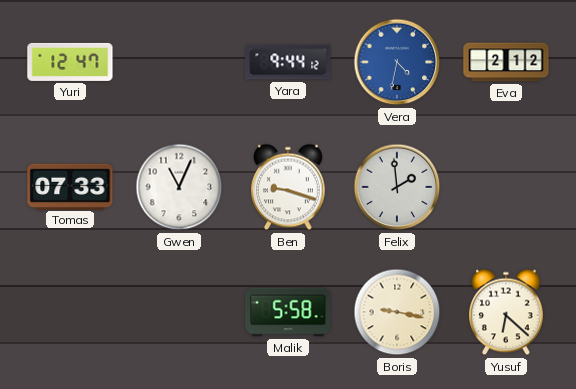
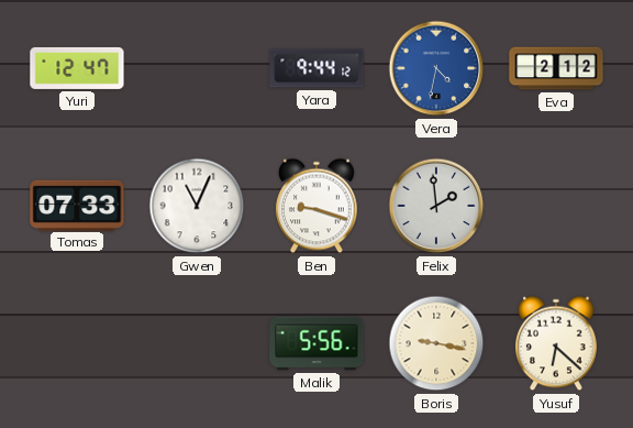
Malik: 5:58 -> 5:56
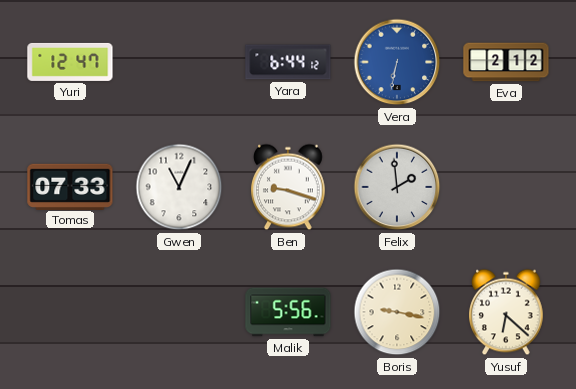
Yara: 9:44 -> 6:44
Vera: 4:32 -> 6:32
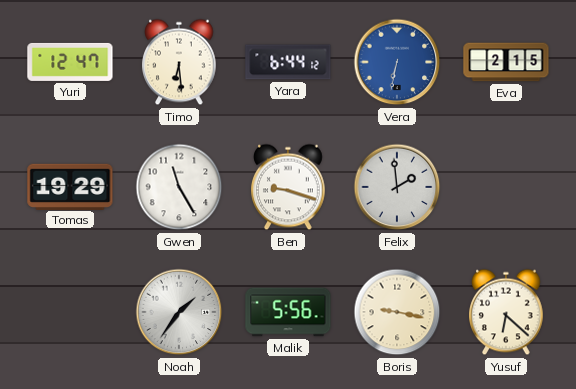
Timo: none -> 6:29
Eva: 2:12 -> 2:15
Tomas: 07:33 -> 19:29
Gwen: 11:04 -> 11:25
Noah: none -> 1:36
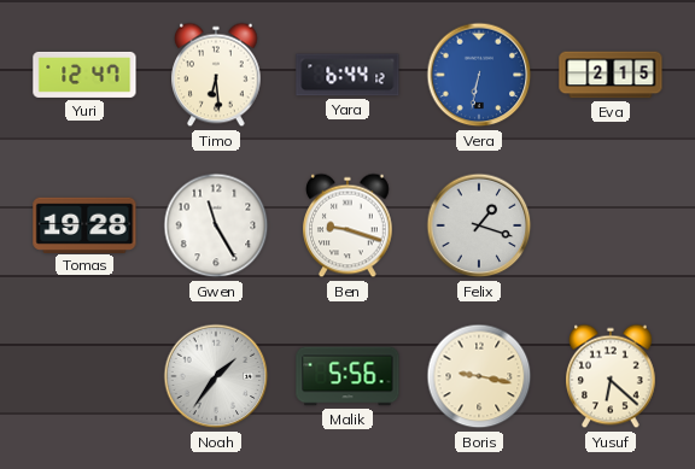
Tomas: 19:29 -> 19:28
Felix: 1:59 -> 1:18
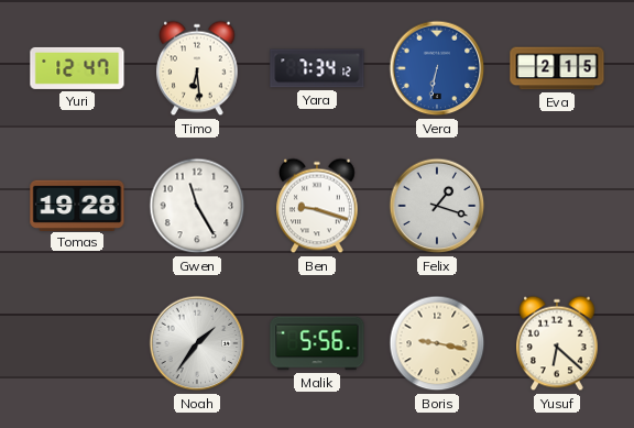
Yara: 6:44 -> 7:34
